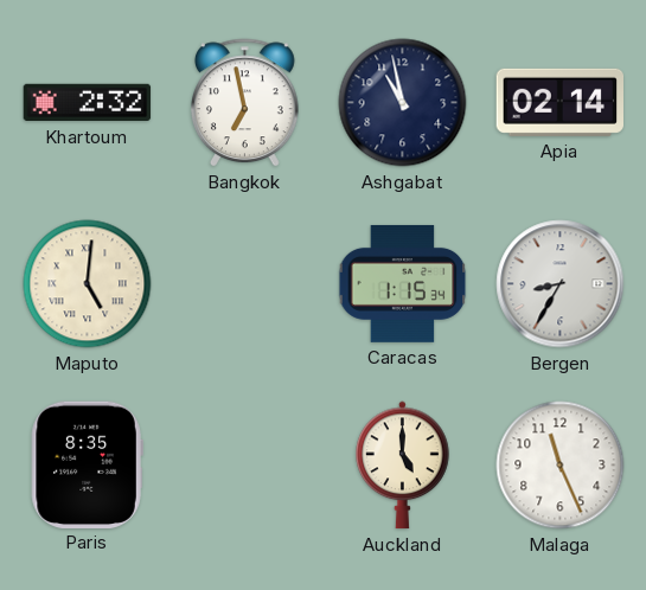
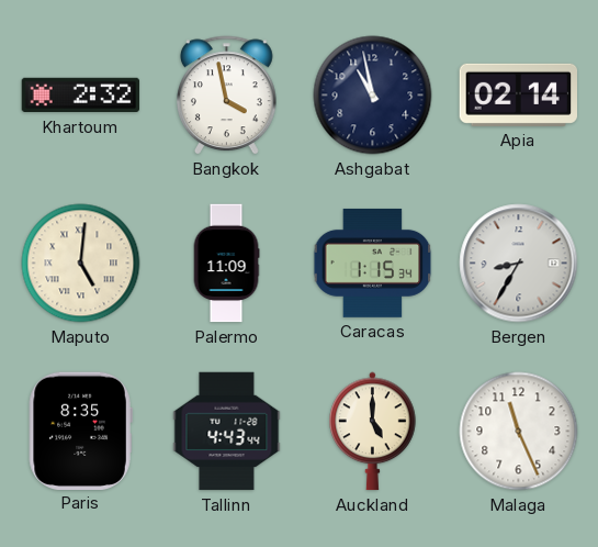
Bangkok: 6:58 -> 3:58
Palermo: none -> 11:09
Tallinn: none -> 4:43
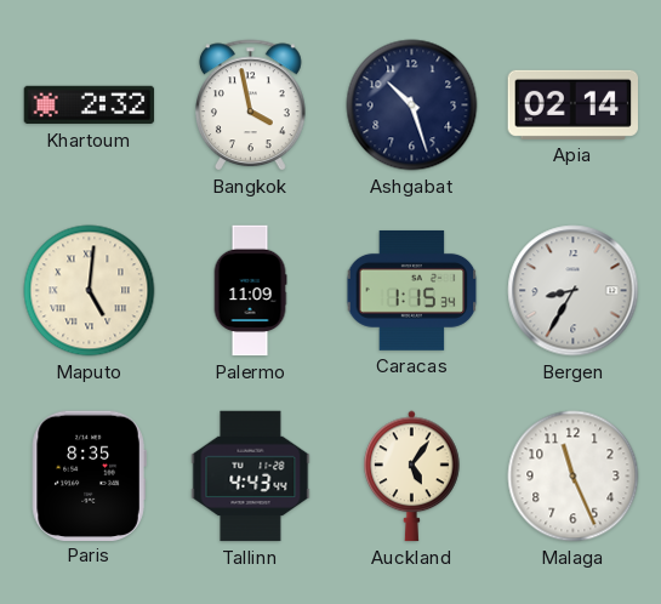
Ashgabat: 10:58 -> 10:27
Auckland: 5:00 -> 5:06
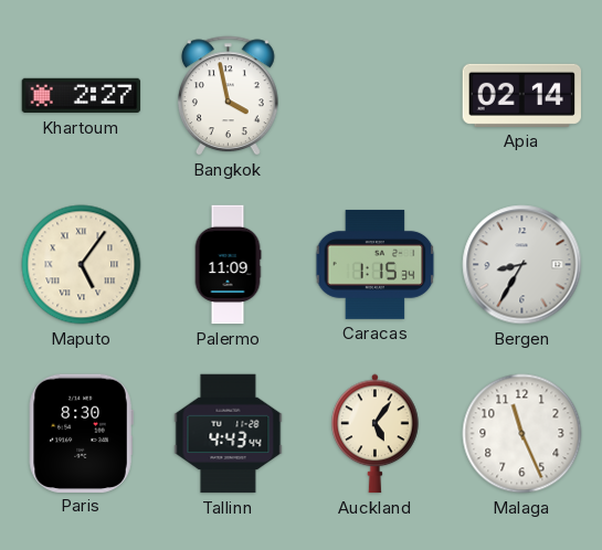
Khartoum: 2:32 -> 2:27
Ashgabat: 10:27 -> none
Maputo: 5:01 -> 5:06
Paris: 8:35 -> 8:30
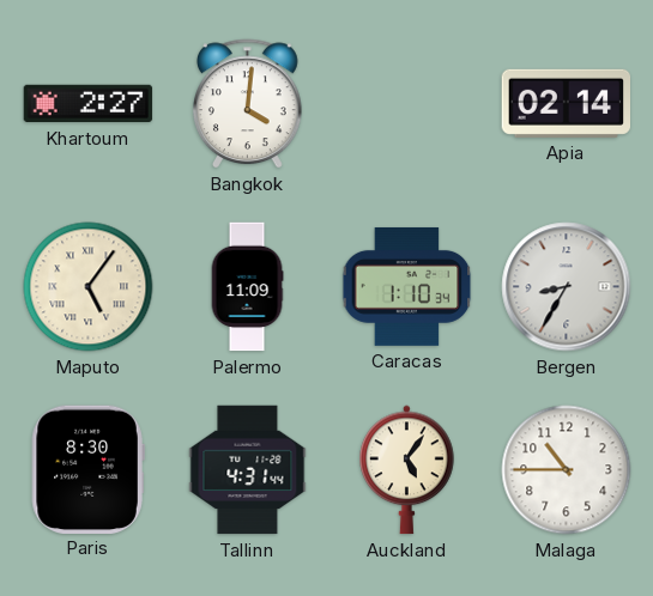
Bangkok: 3:58 -> 4:01
Caracas: 1:15 -> 1:10
Tallinn: 4:43 -> 4:31
Malaga: 11:26 -> 10:45
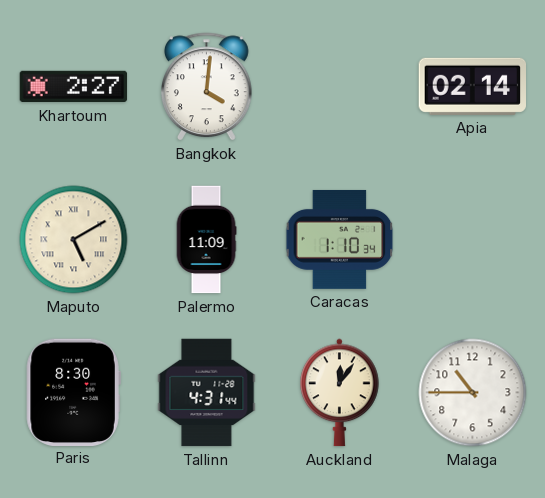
Maputo: 5:06 -> 5:10
Bergen: 8:35 -> none
Auckland: 5:06 -> 12:06
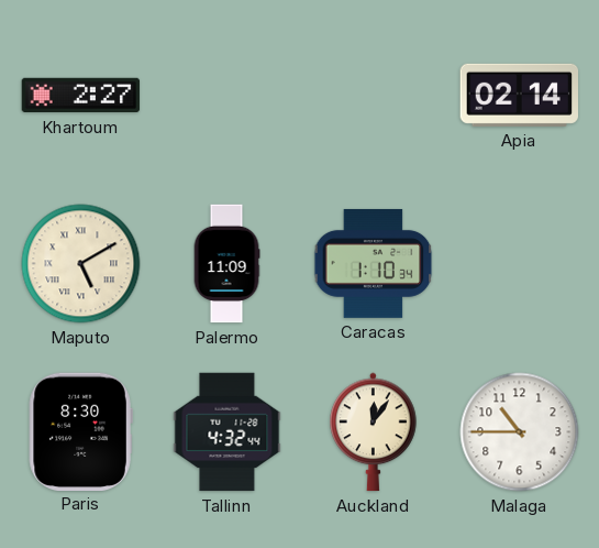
Bangkok: 4:01 -> none
Tallinn: 4:31 -> 4:32
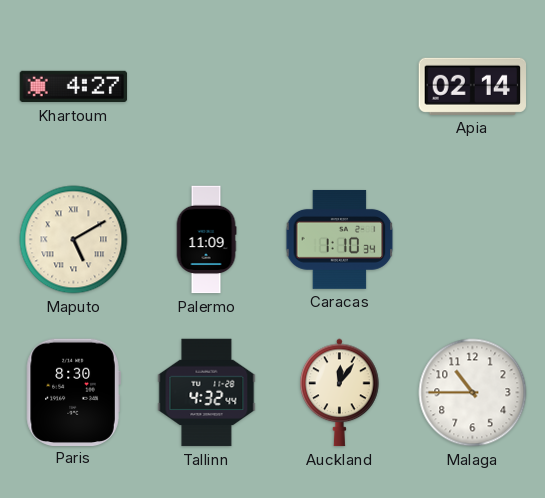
Khartoum: 2:27 -> 4:27
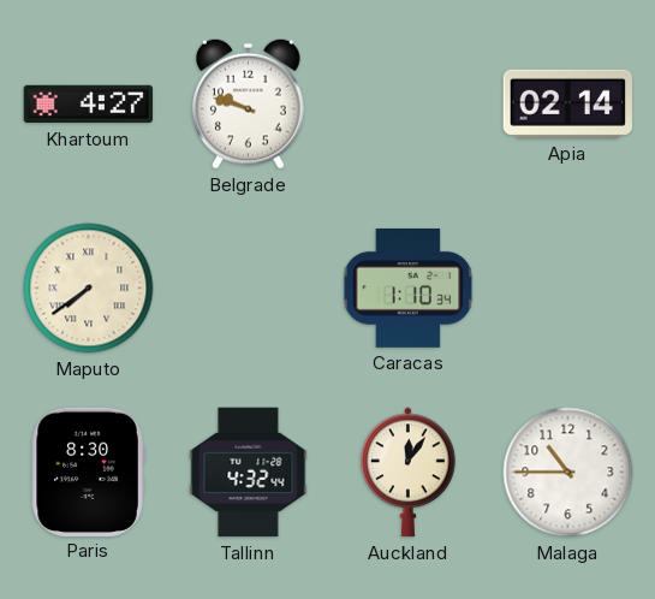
Belgrade: none -> 9:48
Maputo: 5:10 -> 7:39
Palermo: 11:09 -> none
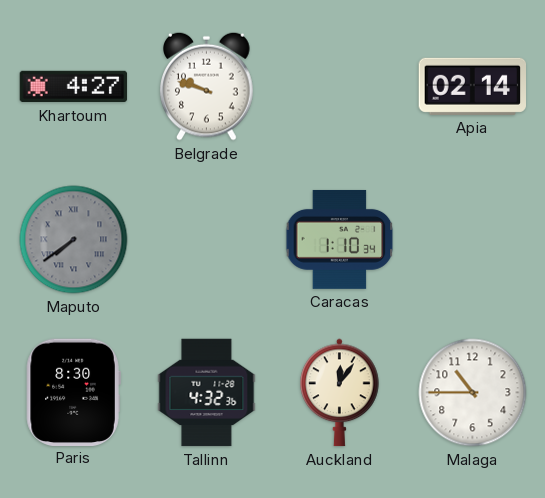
Maputo dial: cream -> grey
Tallinn: 4:32:44 -> 4:32:36
